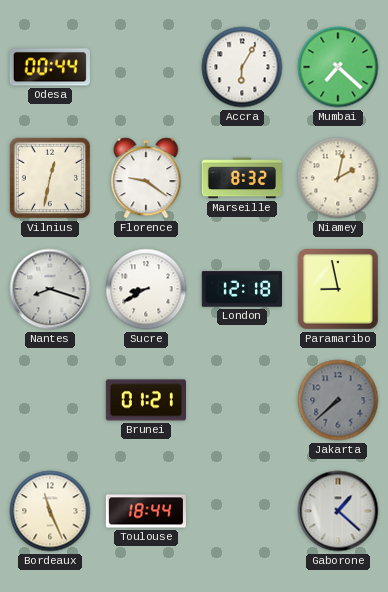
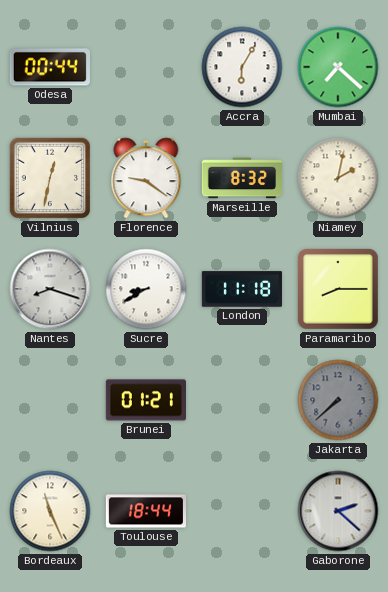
London: 12:18 -> 11:18
Paramaribo: 8:58 -> 8:15
Gaborone: 1:22 -> 2:22
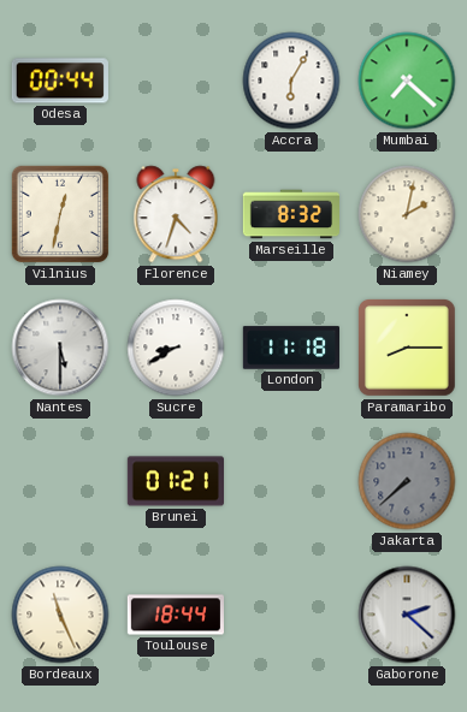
Florence: 9:21 -> 4:33
Nantes: 8:18 -> 5:30
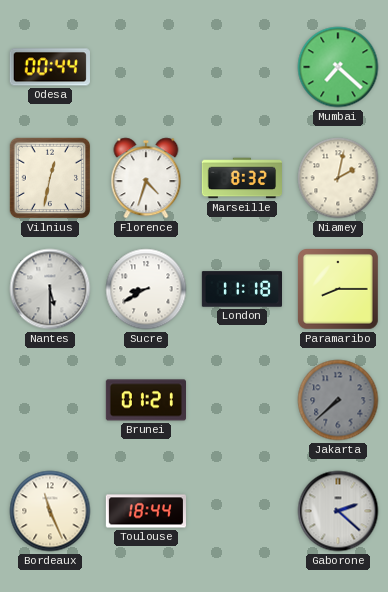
Accra: 6:05 -> none
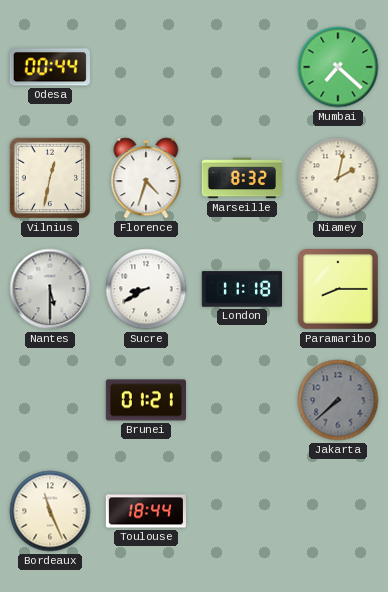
Gaborone: 2:22 -> none
